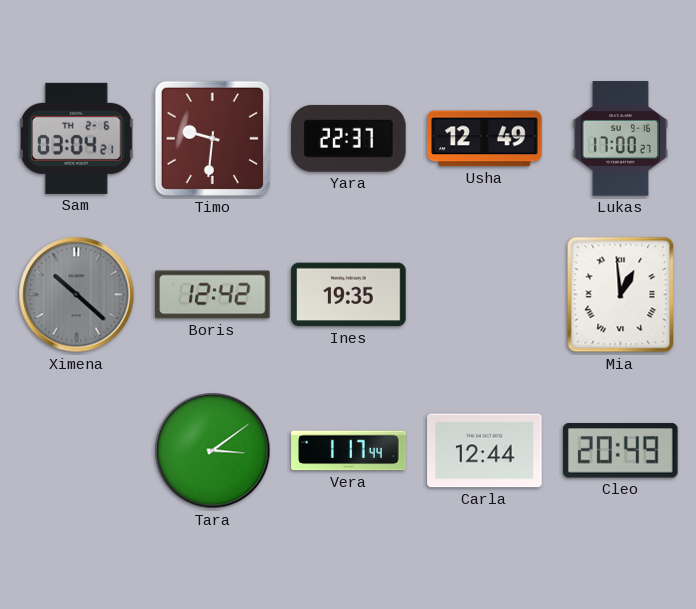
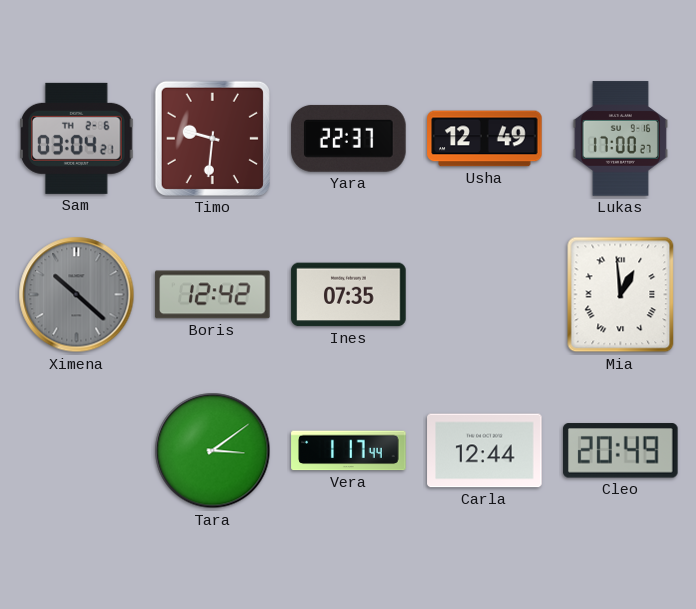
Ines: 19:35 -> 07:35
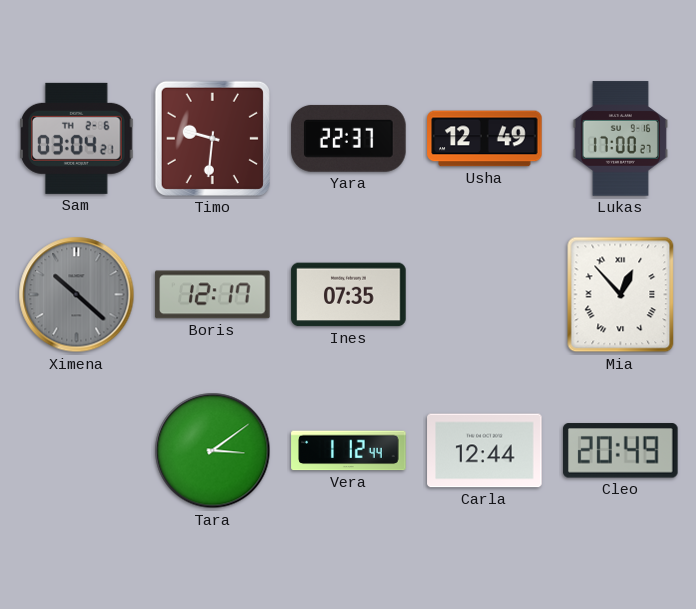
Boris: 12:42 -> 12:17
Mia: 12:59 -> 12:53
Vera: 1:17 -> 1:12
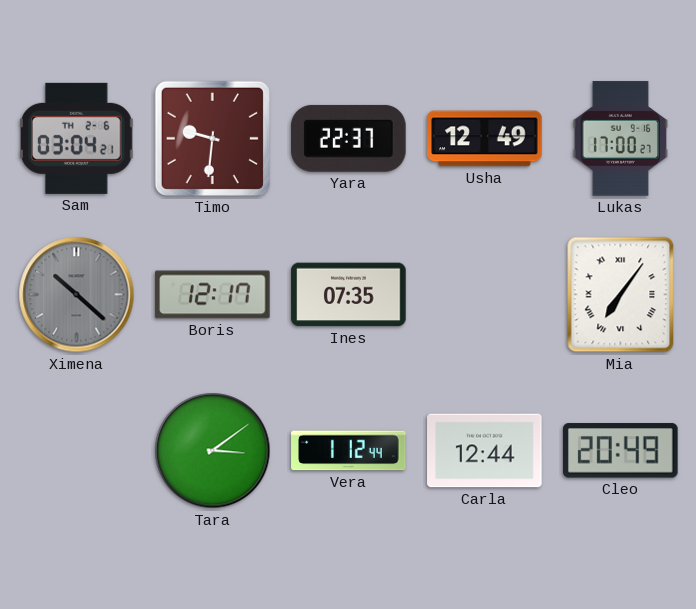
Mia: 12:53 -> 7:06
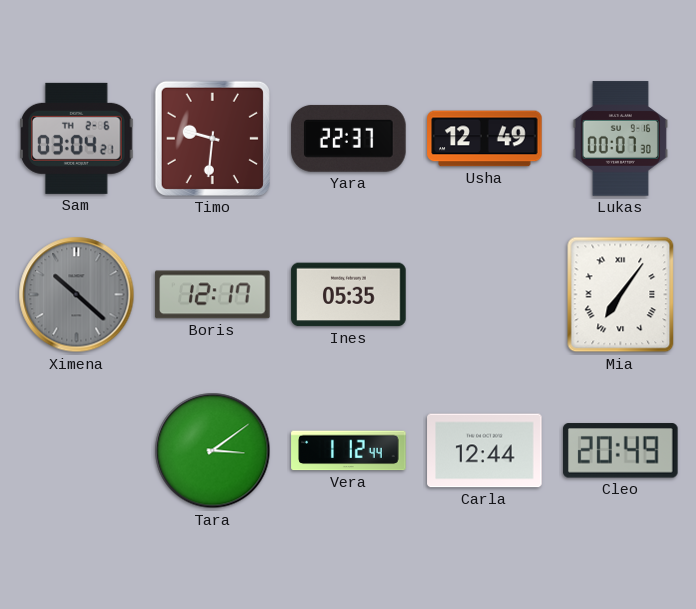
Lukas: 17:00 -> 00:07
Ines: 07:35 -> 05:35
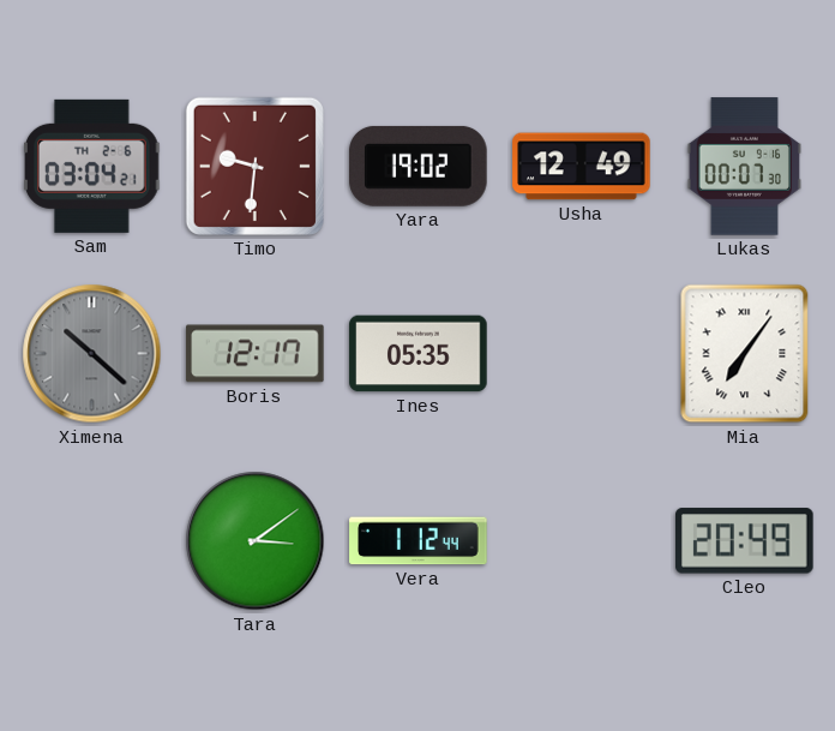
Yara: 22:37 -> 19:02
Carla: 12:44 -> none
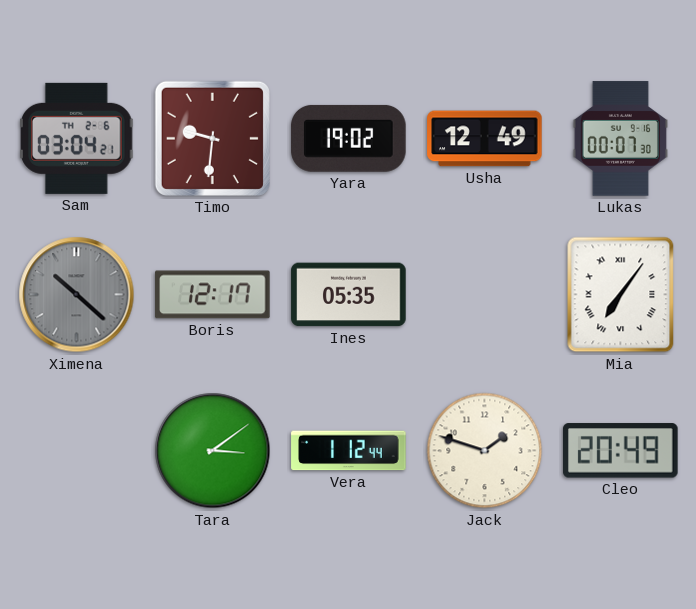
Jack: none -> 1:48
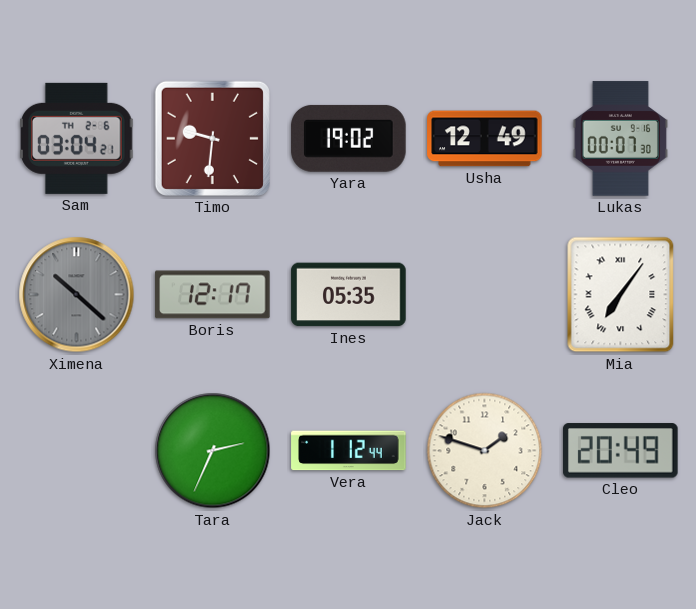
Tara: 3:09 -> 2:34
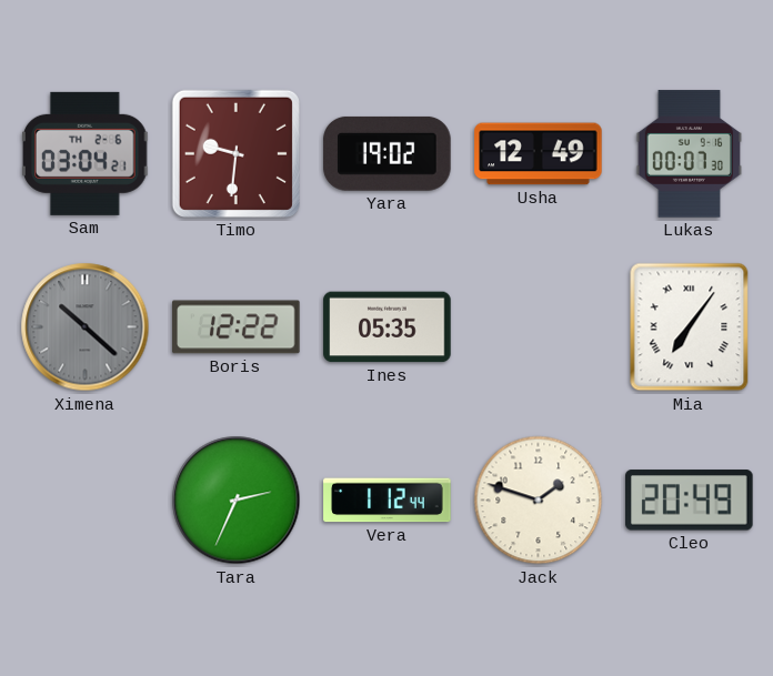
Boris: 12:17 -> 12:22
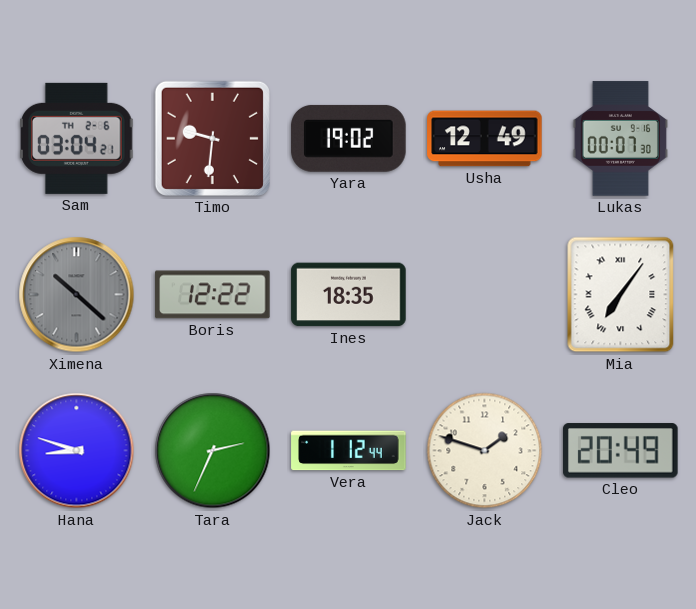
Ines: 05:35 -> 18:35
Hana: none -> 8:48
